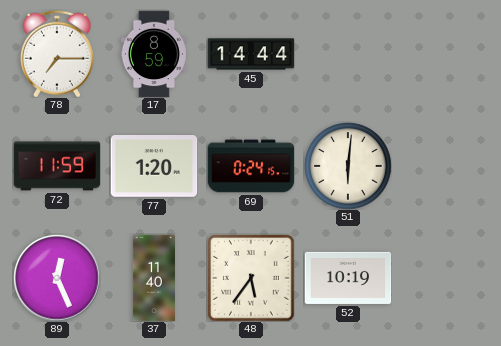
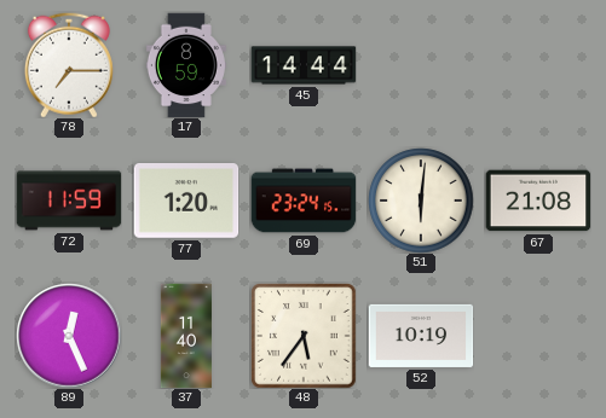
69: 0:24 -> 23:24
67: none -> 21:08
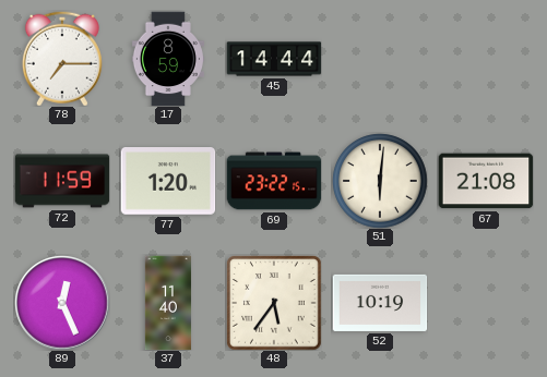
69: 23:24 -> 23:22
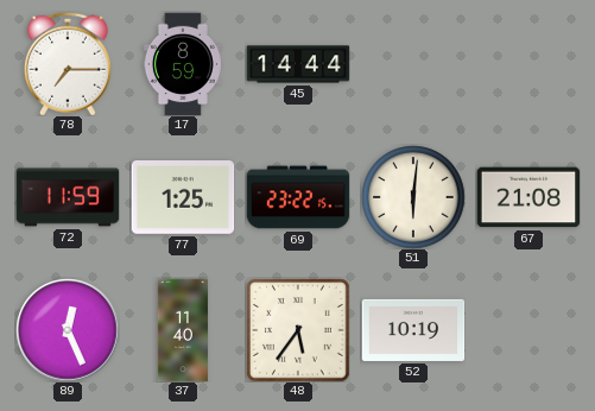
77: 1:20 -> 1:25
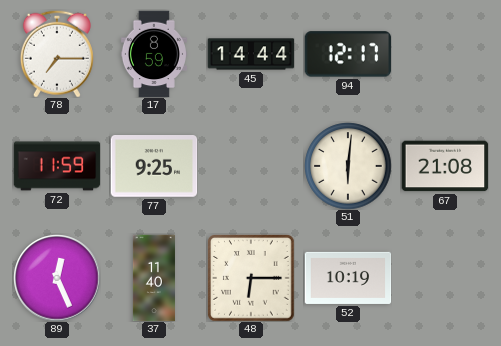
94: none -> 12:17
77: 1:25 -> 9:25
69: 23:22 -> none
48: 5:36 -> 6:15
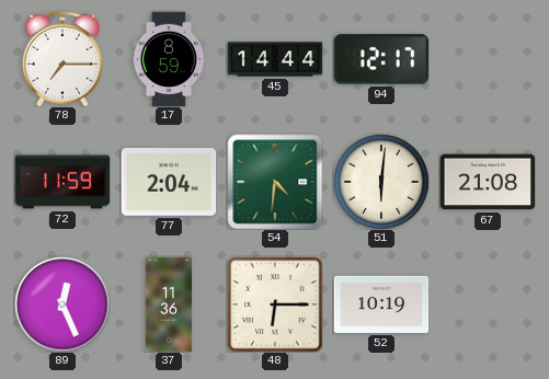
77: 9:25 -> 2:04
54: none -> 4:31
37: 11:40 -> 11:36
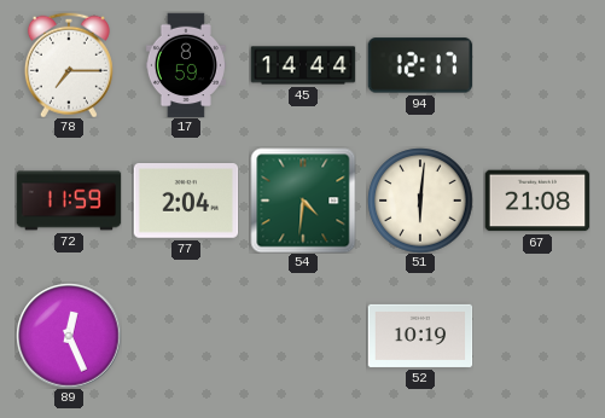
37: 11:36 -> none
48: 6:15 -> none
